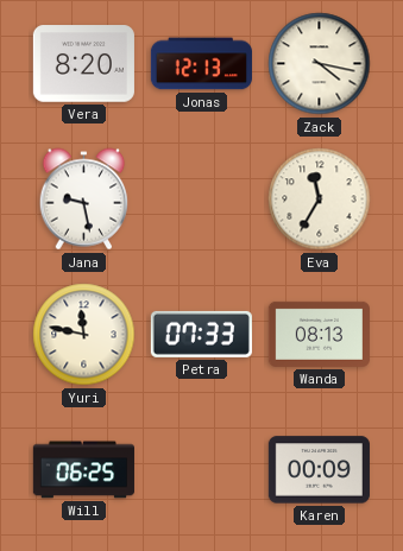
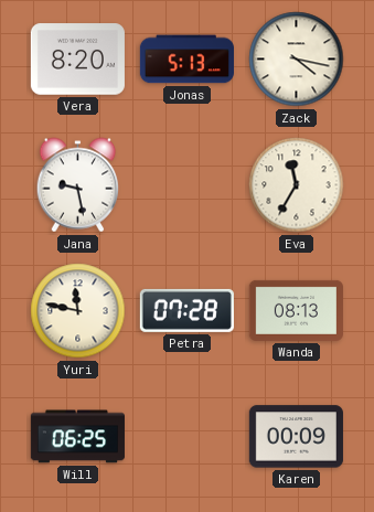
Jonas: 12:13 -> 5:13
Petra: 07:33 -> 07:28
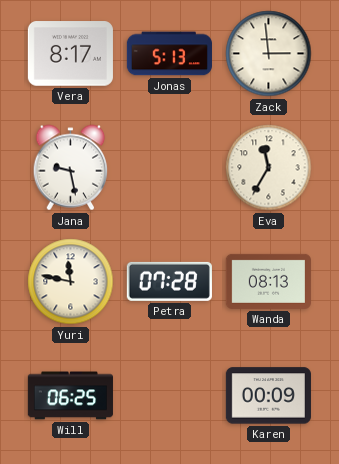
Vera: 8:20 -> 8:17
Zack: 4:17 -> 2:59
